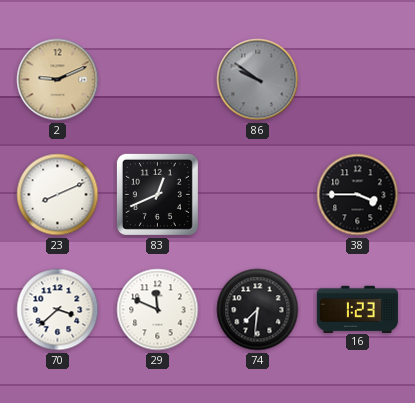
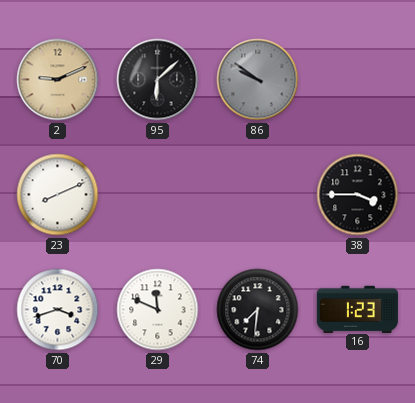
95: none -> 6:08
83: 12:41 -> none
70: 3:38 -> 3:42
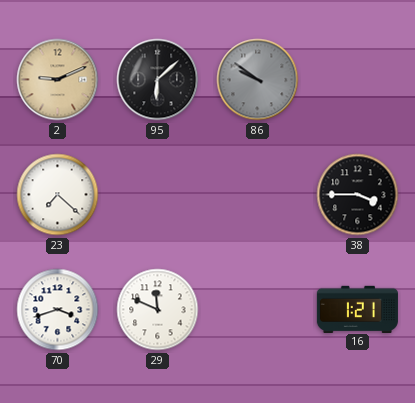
23: 8:11 -> 7:22
74: 7:31 -> none
16: 1:23 -> 1:21
